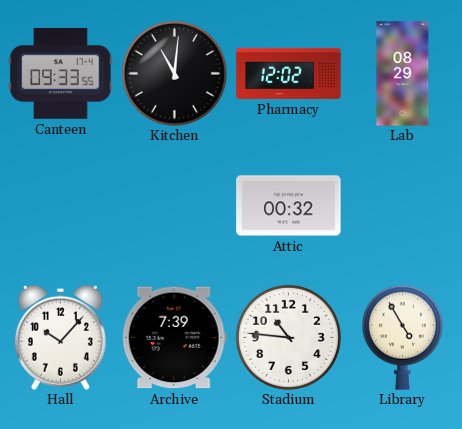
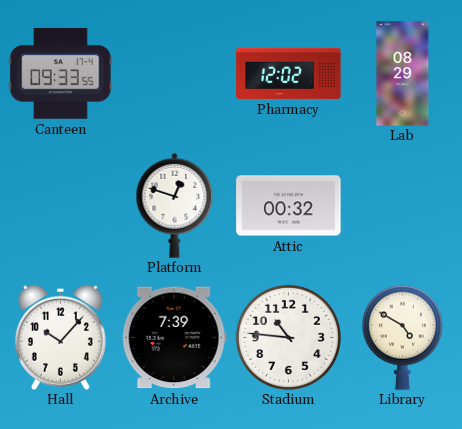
Kitchen: 11:01 -> none
Platform: none -> 12:48
Library: 4:55 -> 4:50
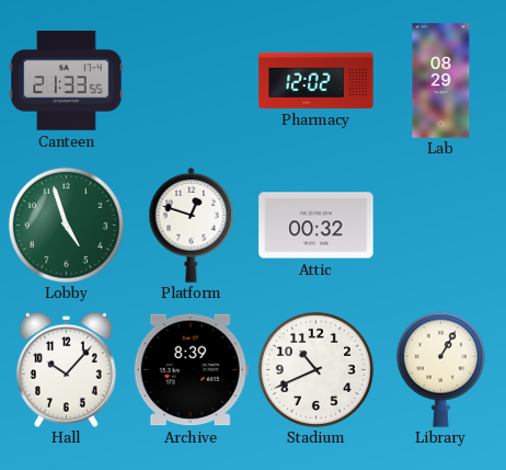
Canteen: 09:33 -> 21:33
Lobby: none -> 4:57
Archive: 7:39 -> 8:39
Stadium: 10:46 -> 10:41
Library: 4:50 -> 1:05
